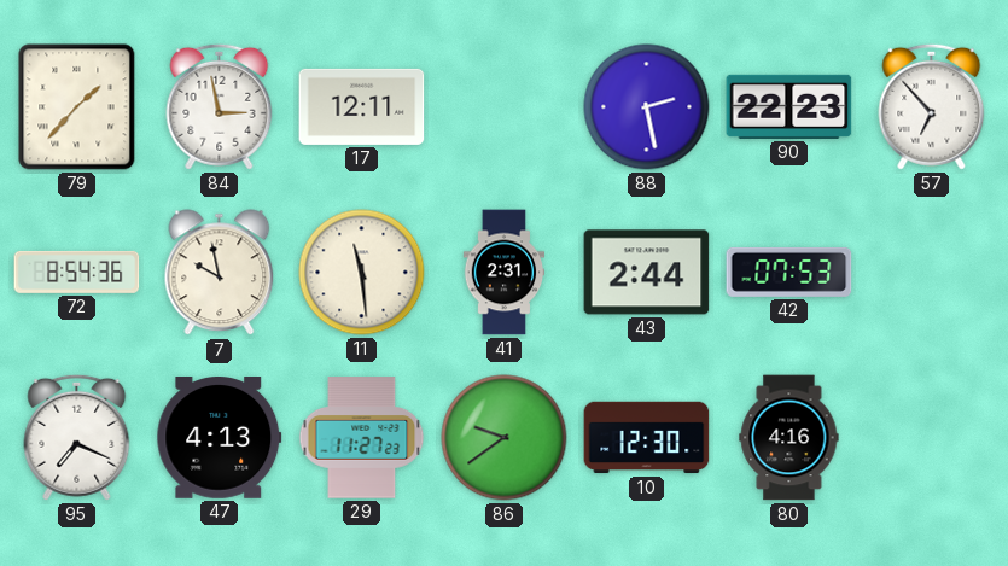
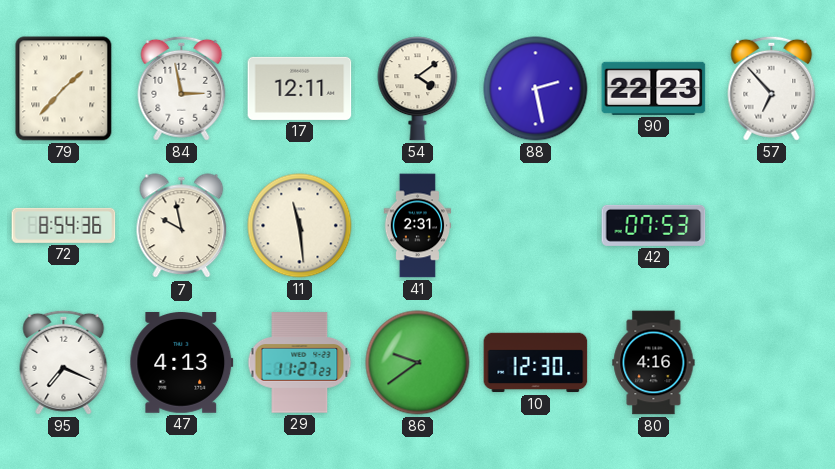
54: none -> 4:09
43: 2:44 -> none
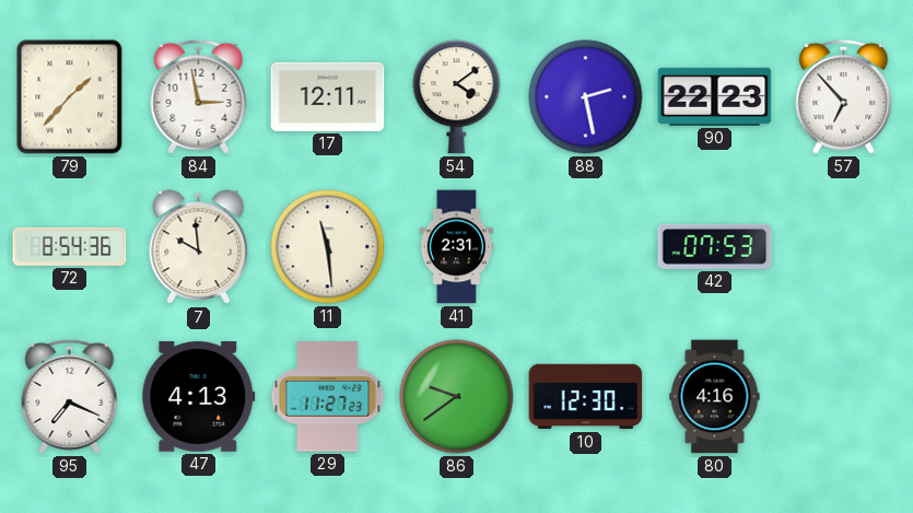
7: 9:58 -> 9:59
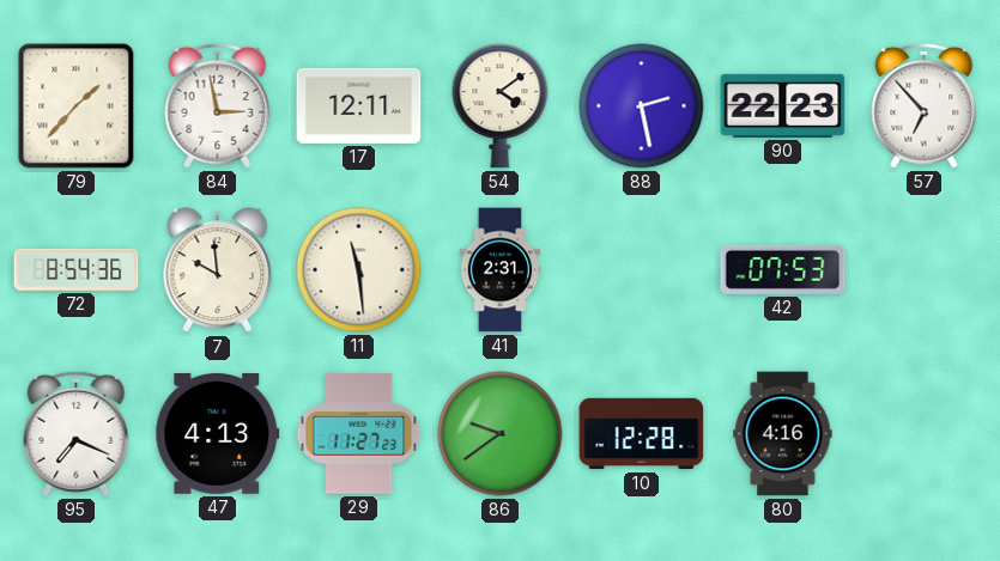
10: 12:30 -> 12:28
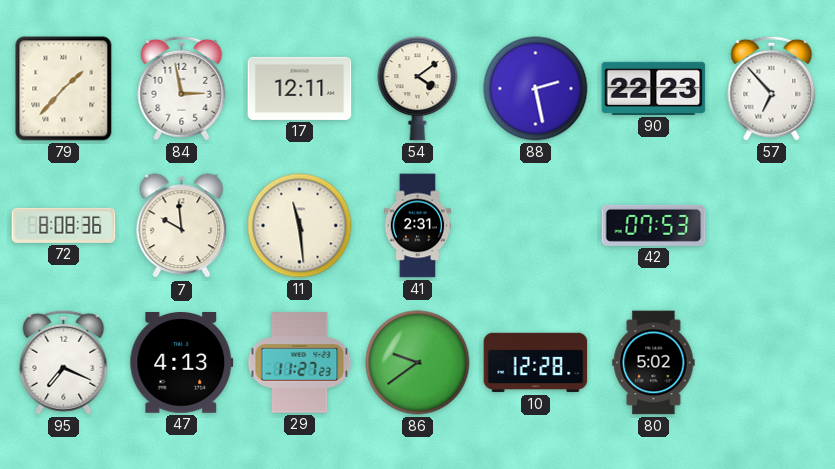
72: 8:54 -> 8:08
80: 4:16 -> 5:02
